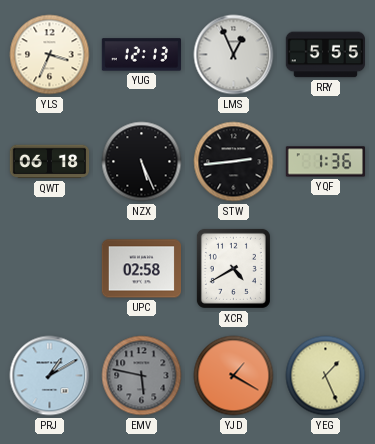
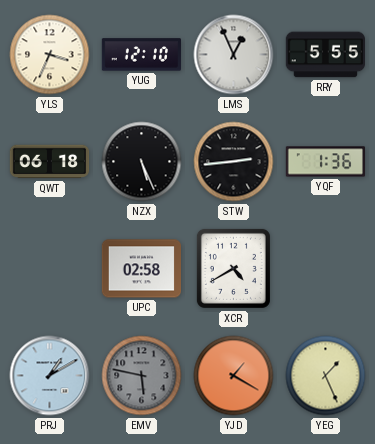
YUG: 12:13 -> 12:10
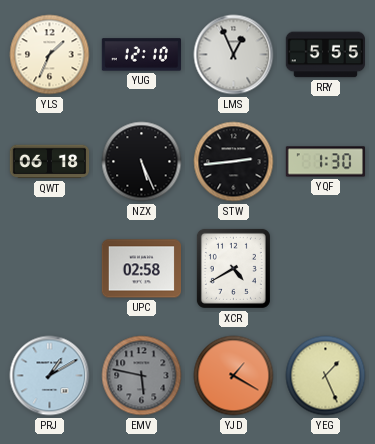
YLS: 3:34 -> 1:34
YQF: 1:36 -> 1:30
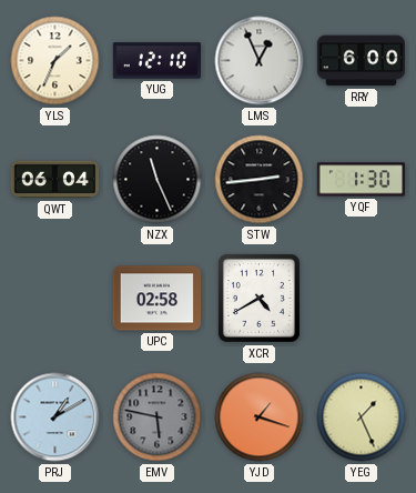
RRY: 5:55 -> 6:00
QWT: 06:18 -> 06:04
NZX: 5:26 -> 11:26
YJD: 1:20 -> 1:18
